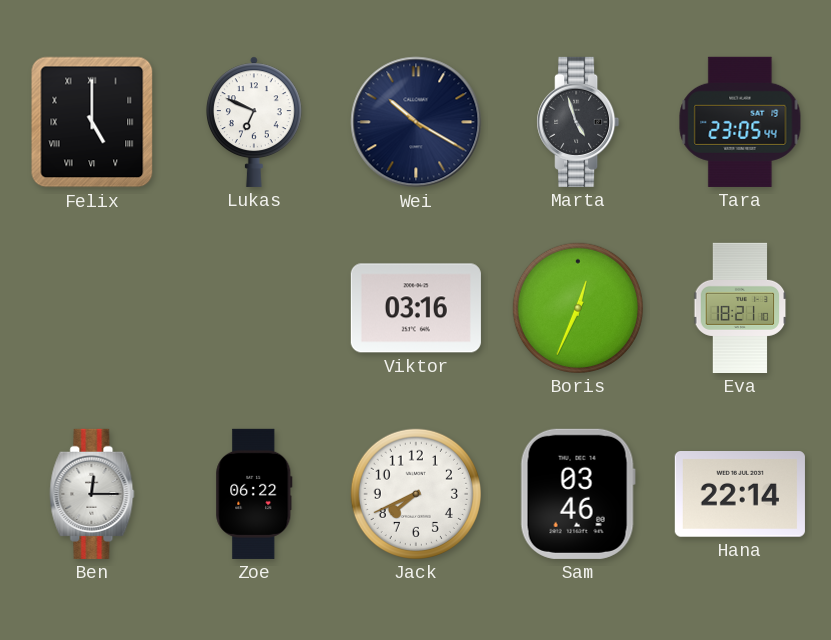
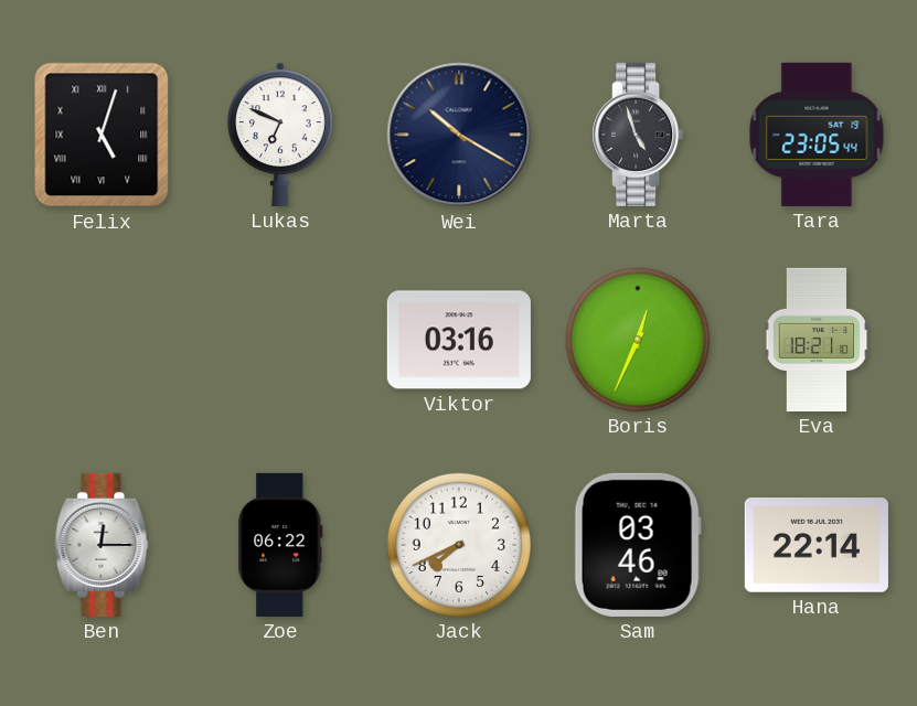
Felix: 5:00 -> 5:03
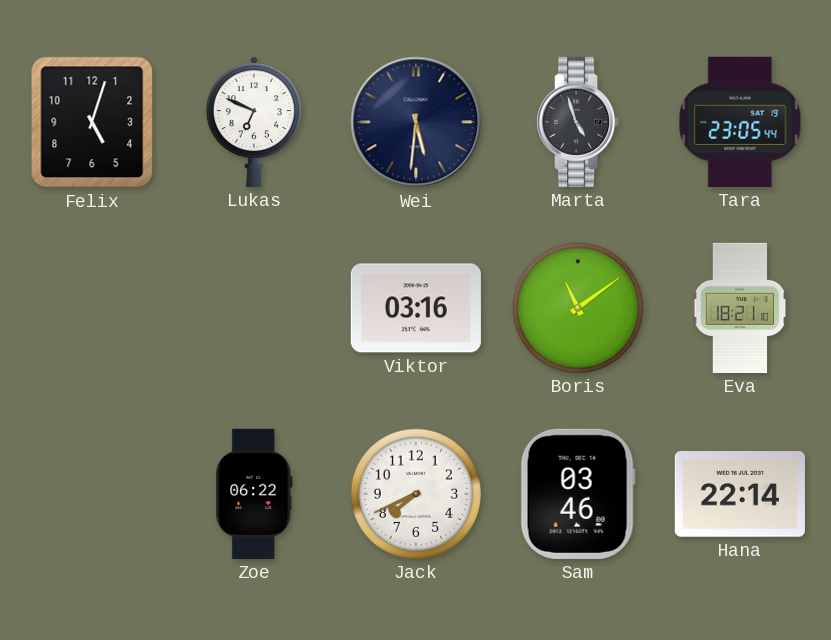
Felix numerals: Roman -> Arabic
Wei: 10:20 -> 5:31
Boris: 12:34 -> 11:09
Ben: 12:15 -> none
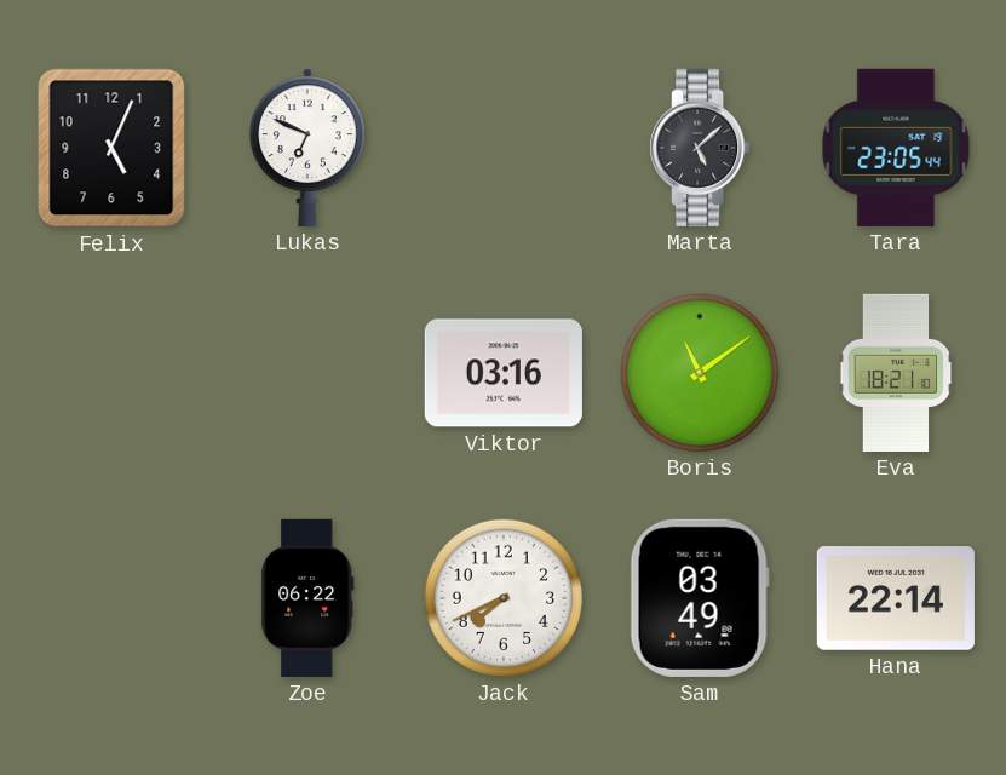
Felix: 5:03 -> 5:04
Wei: 5:31 -> none
Marta: 4:57 -> 5:08
Sam: 03:46 -> 03:49
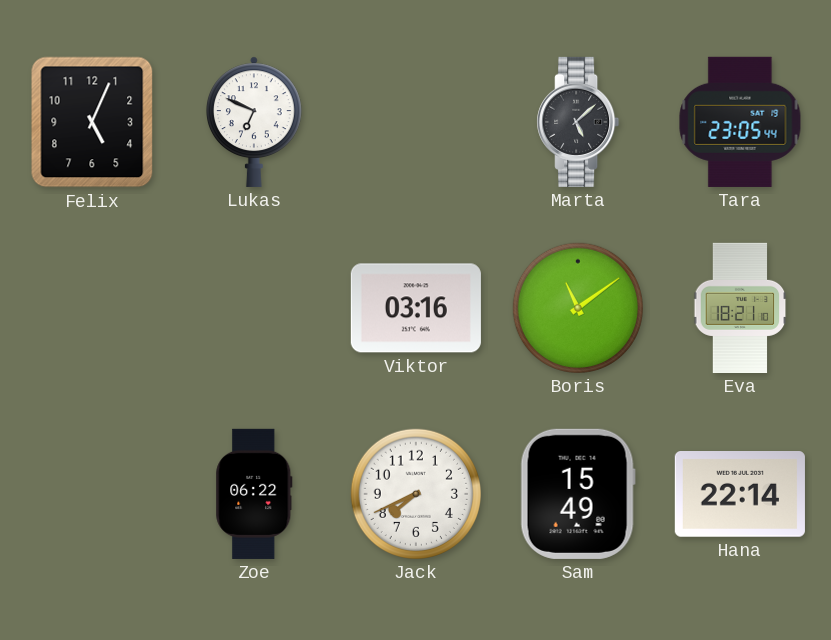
Sam: 03:49 -> 15:49
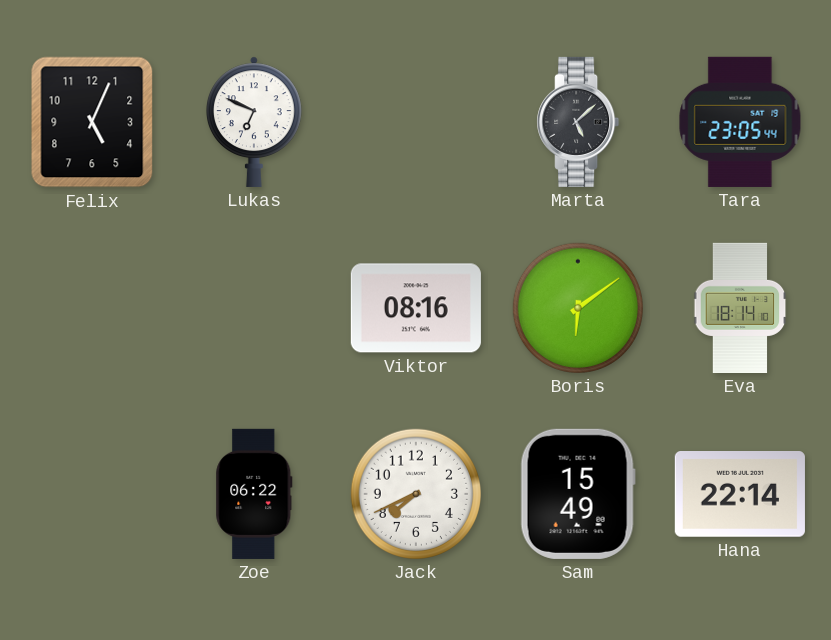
Viktor: 03:16 -> 08:16
Boris: 11:09 -> 6:09
Eva: 18:21 -> 18:14
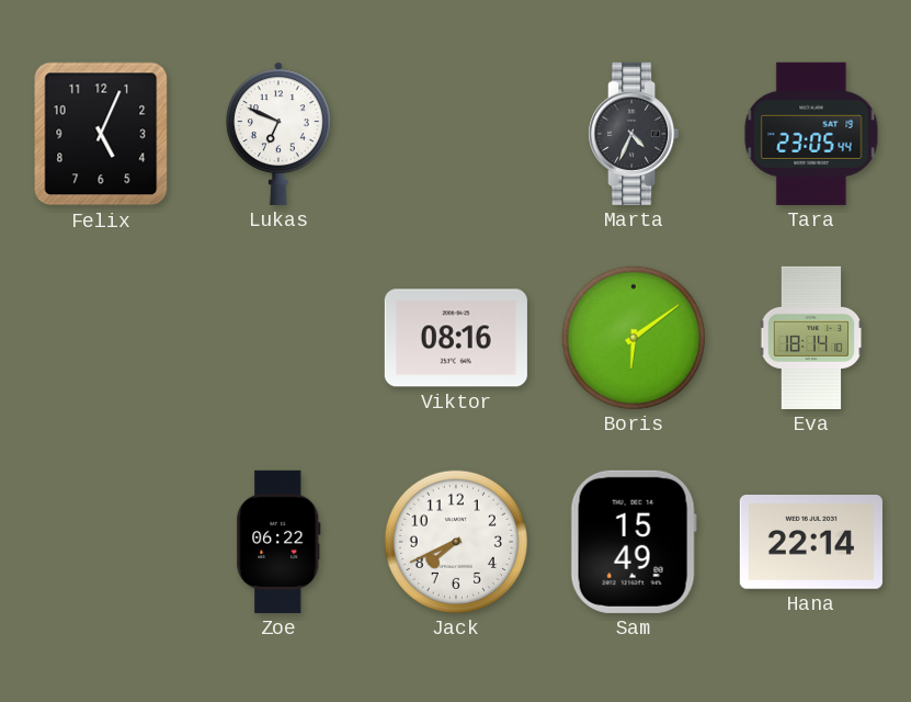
Marta: 5:08 -> 4:34
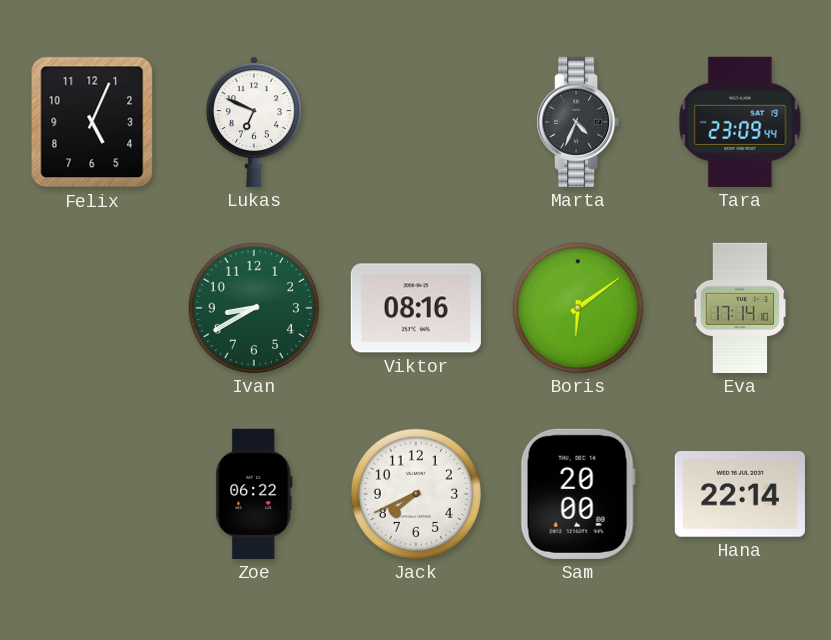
Tara: 23:05 -> 23:09
Ivan: none -> 8:40
Eva: 18:14 -> 17:14
Sam: 15:49 -> 20:00
